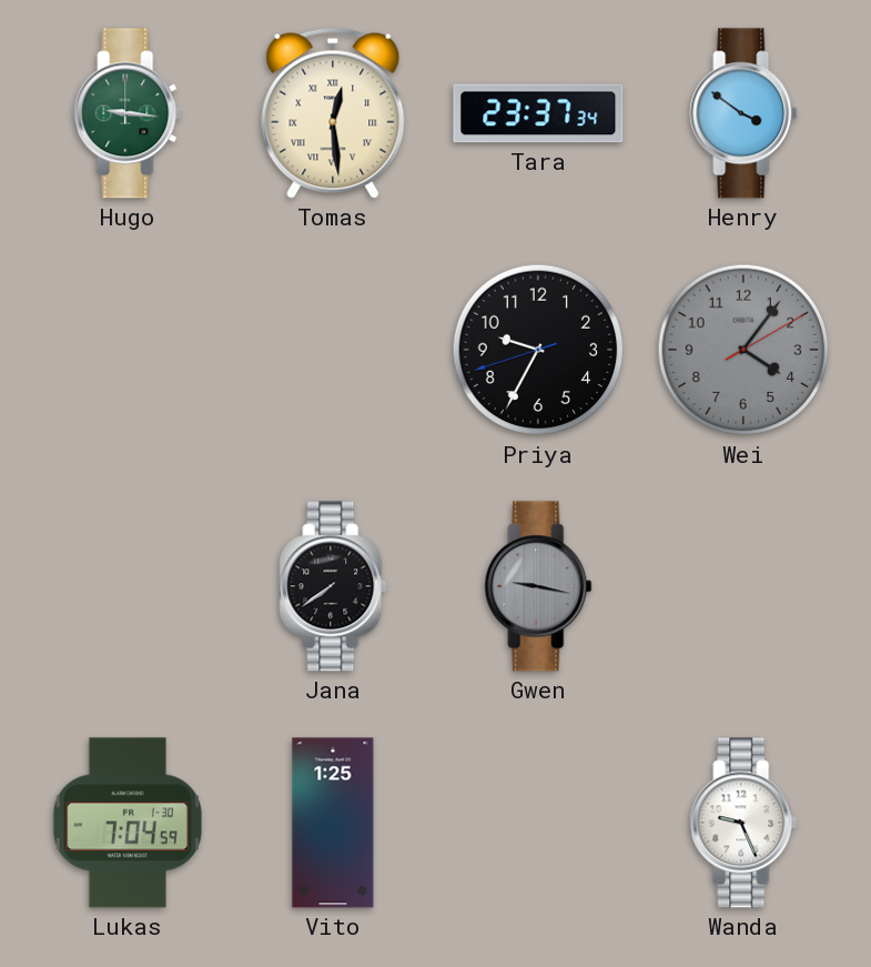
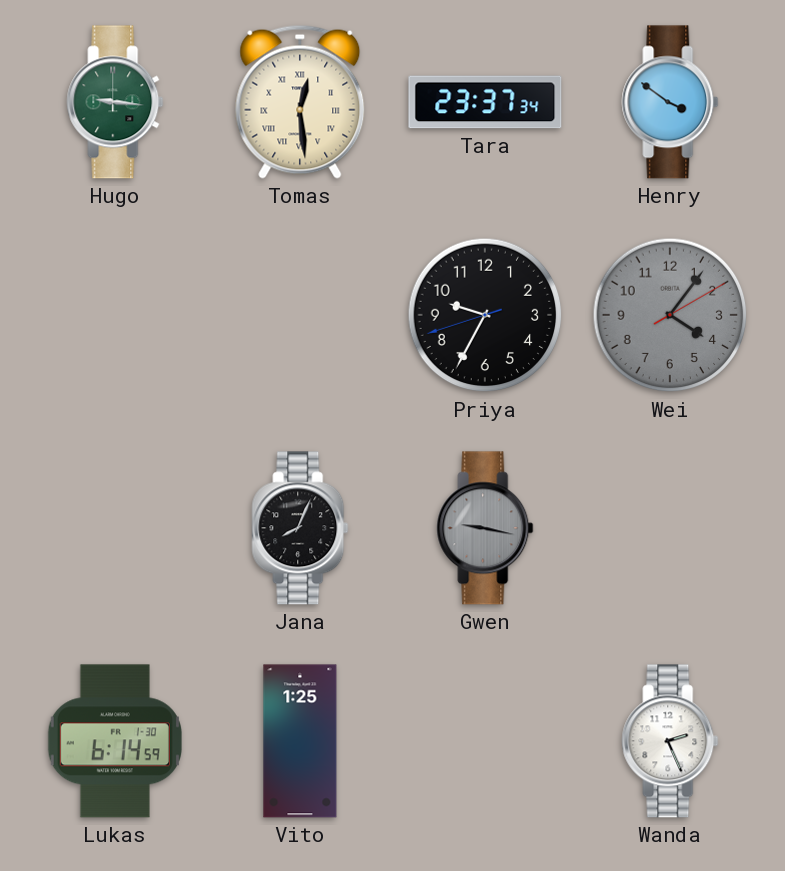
Jana: 7:39 -> 8:04
Lukas: 7:04 -> 6:14
Wanda: 9:26 -> 2:26
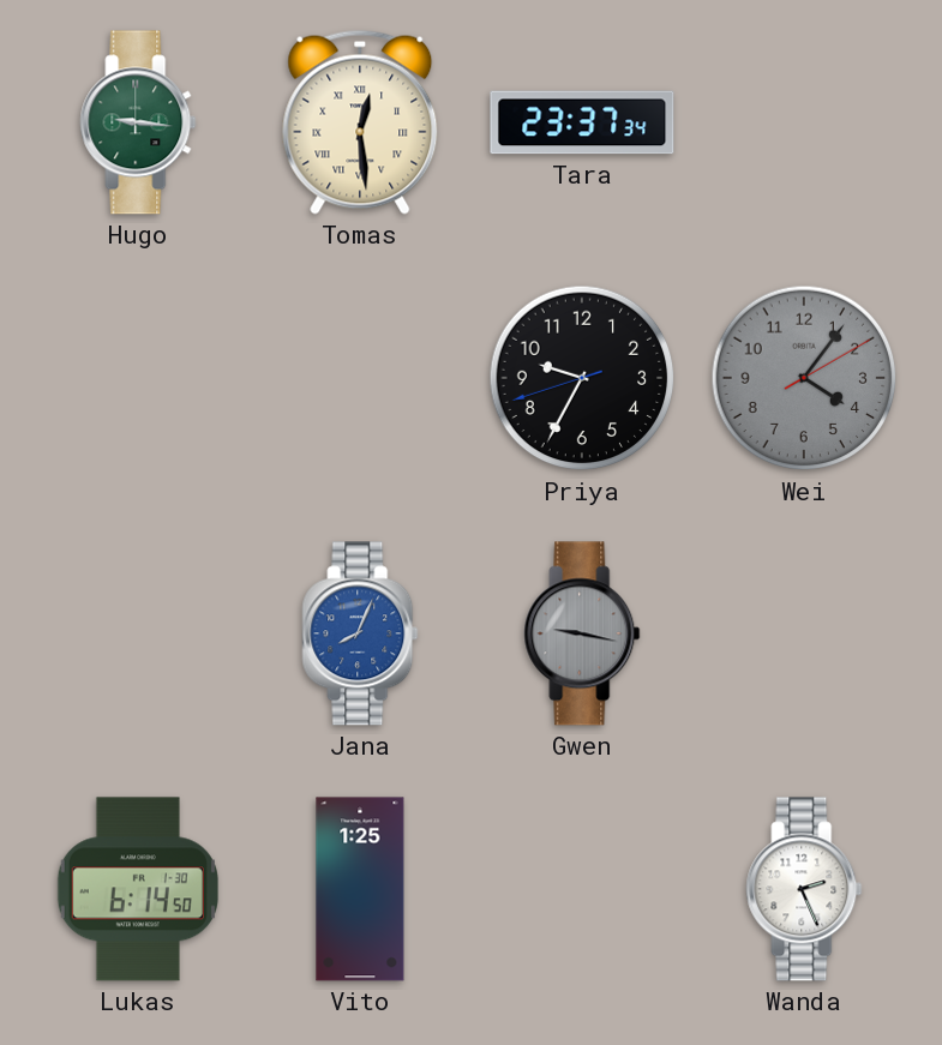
Henry: 3:51 -> none
Jana dial: black -> blue
Lukas: 6:14:59 -> 6:14:50
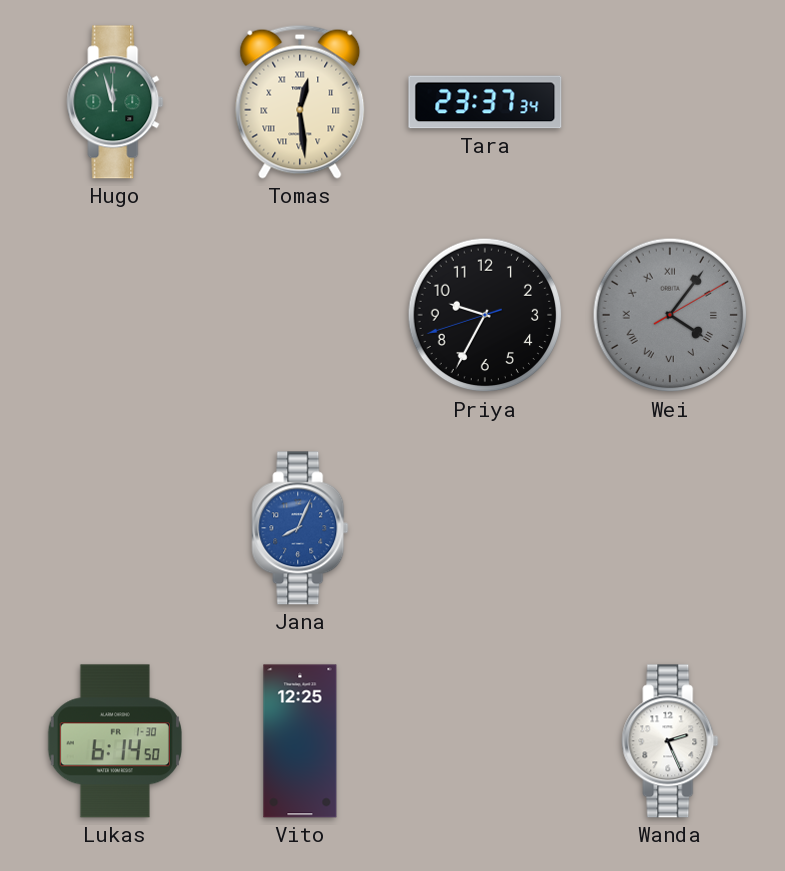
Hugo: 9:16 -> 11:57
Wei numerals: Arabic -> Roman
Gwen: 9:17 -> none
Vito: 1:25 -> 12:25
